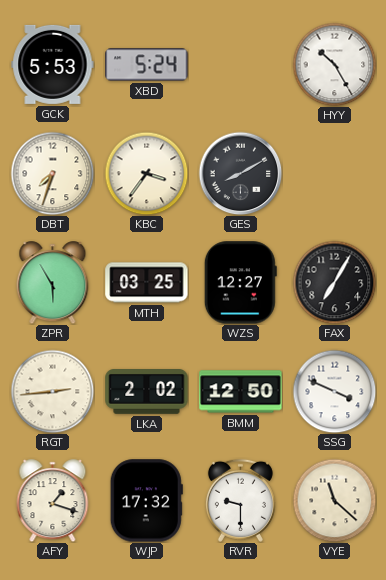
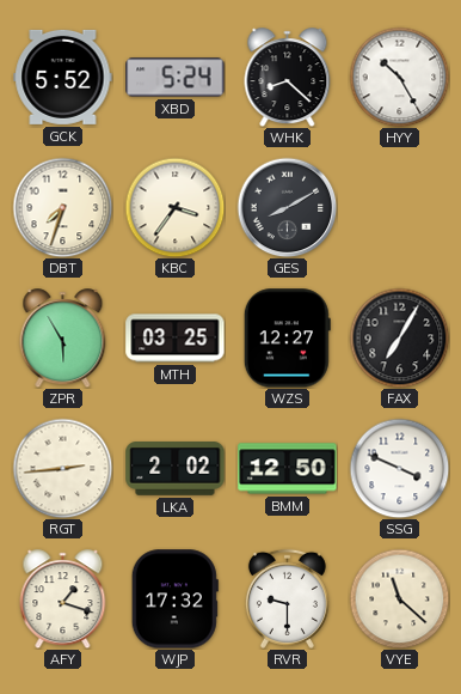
GCK: 5:53 -> 5:52
WHK: none -> 8:22
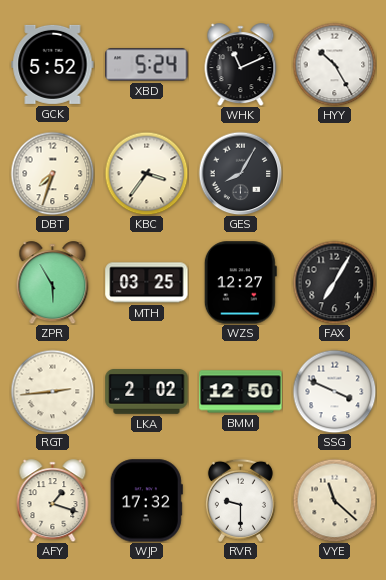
WHK: 8:22 -> 11:11
GES: 8:10 -> 8:05
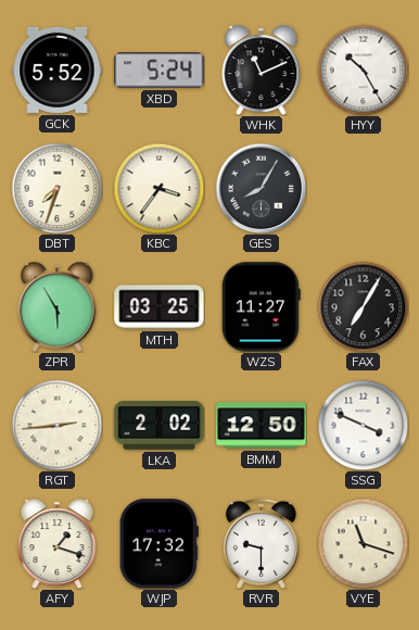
WZS: 12:27 -> 11:27
VYE: 11:22 -> 11:18
